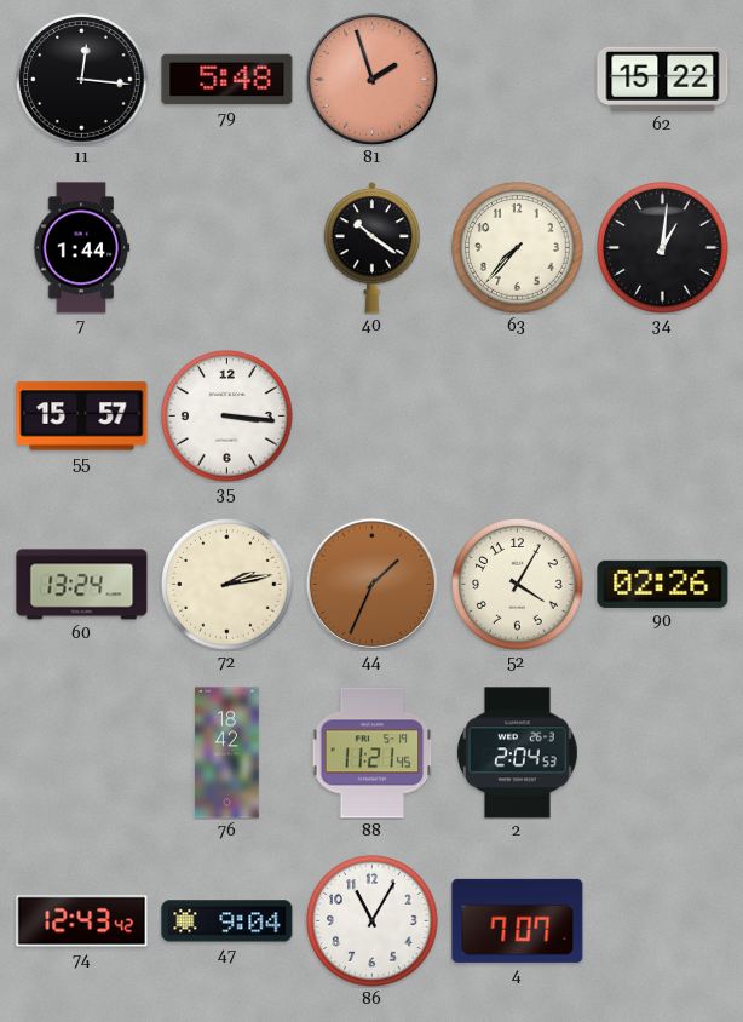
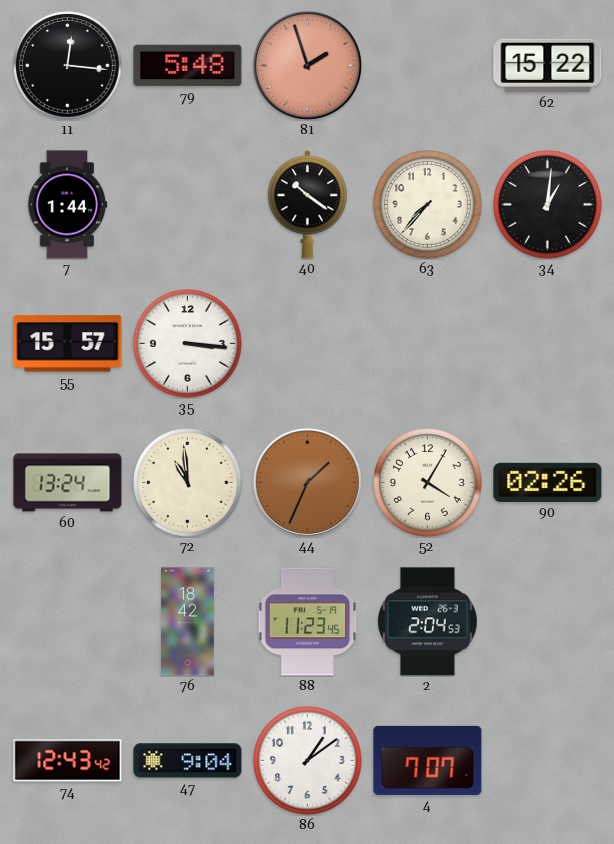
72: 2:13 -> 10:59
88: 11:21 -> 11:23
86: 11:05 -> 1:09
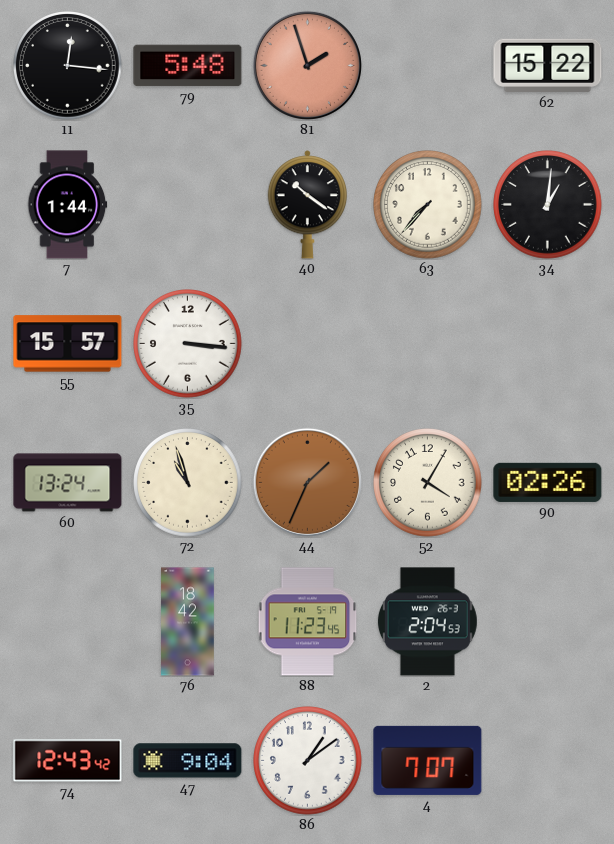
72: 10:59 -> 10:57
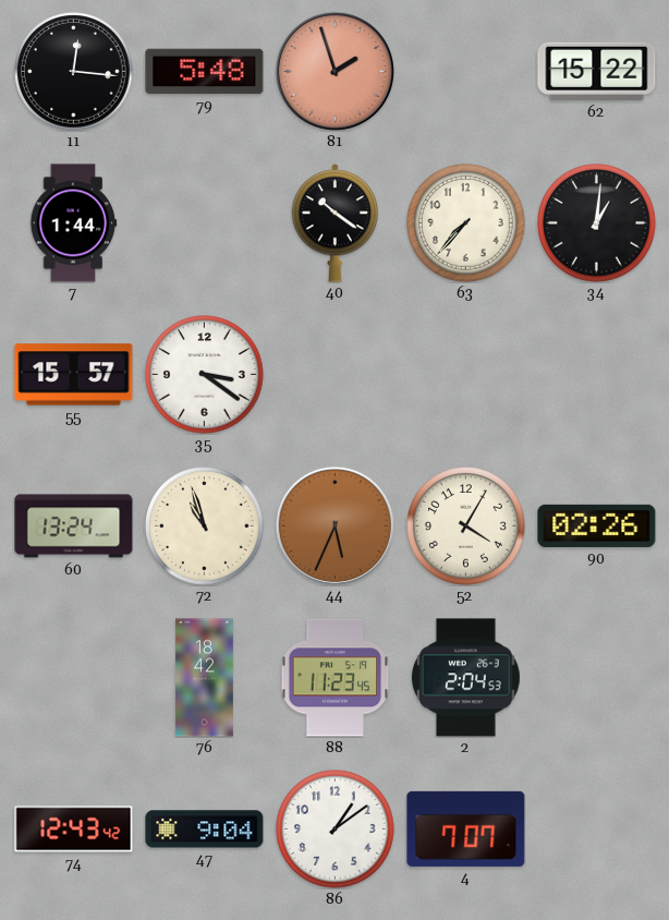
35: 3:16 -> 3:21
44: 1:34 -> 5:34
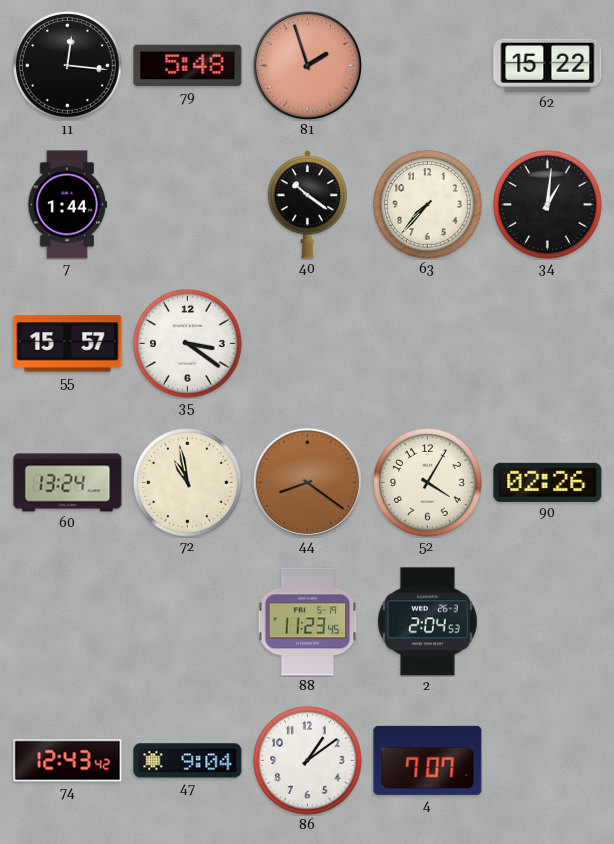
72: 10:57 -> 10:58
44: 5:34 -> 8:21
76: 18:42 -> none
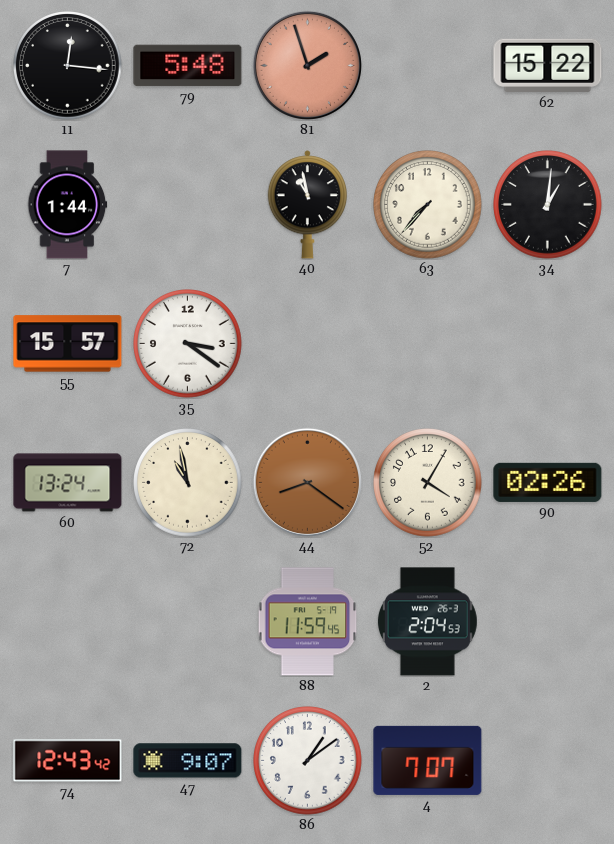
40: 10:21 -> 10:58
88: 11:23 -> 11:59
47: 9:04 -> 9:07
